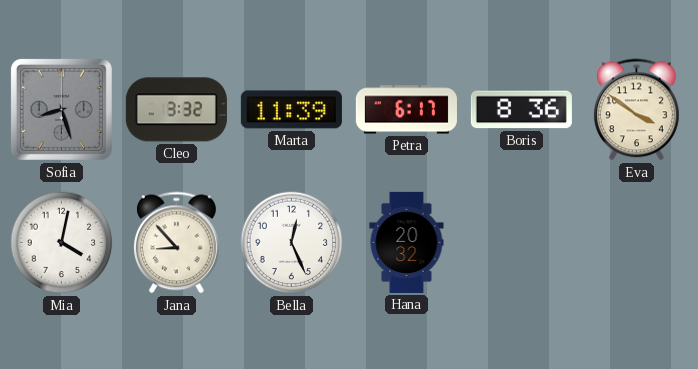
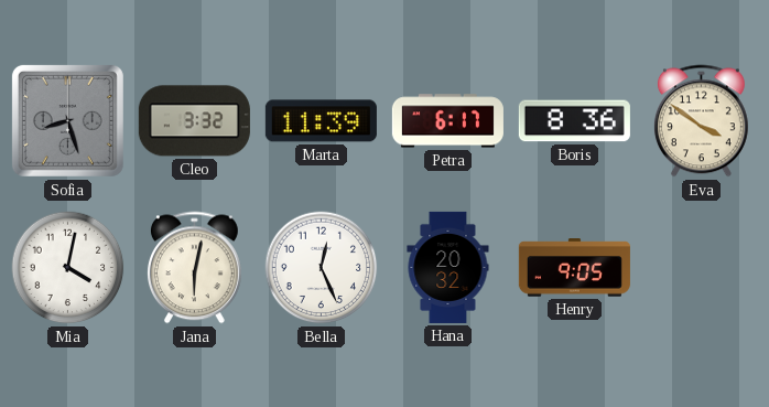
Jana: 8:53 -> 6:02
Henry: none -> 9:05
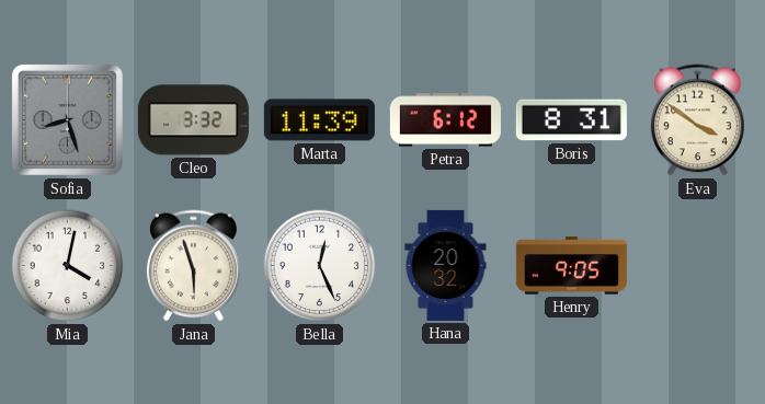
Petra: 6:17 -> 6:12
Boris: 8:36 -> 8:31
Jana: 6:02 -> 5:57
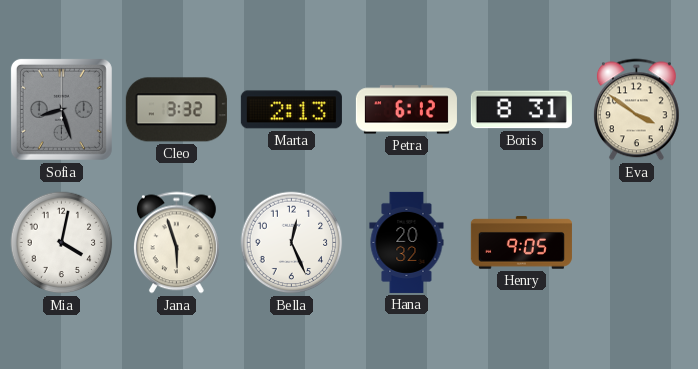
Marta: 11:39 -> 2:13
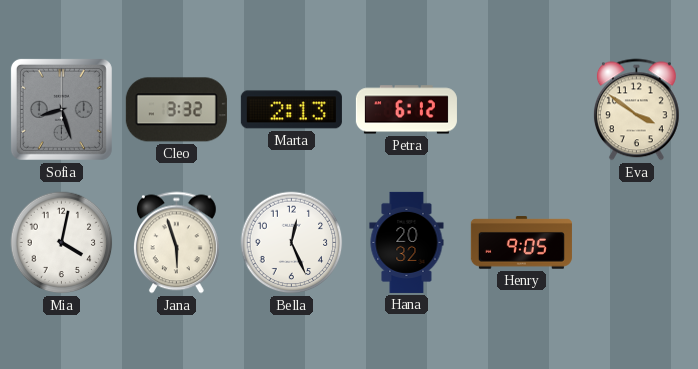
Boris: 8:31 -> none
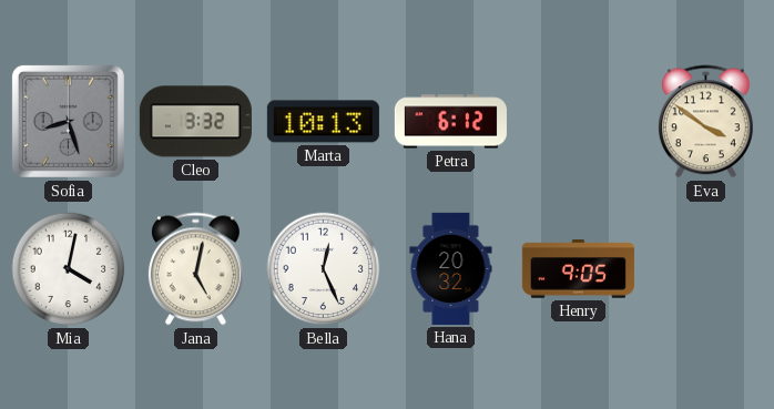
Marta: 2:13 -> 10:13
Jana: 5:57 -> 5:02
